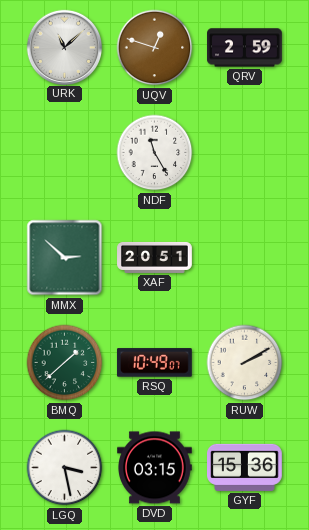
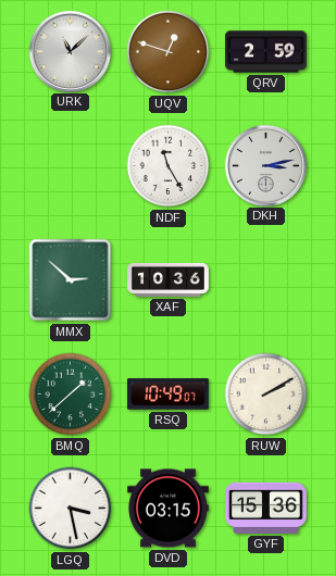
DKH: none -> 3:13
XAF: 20:51 -> 10:36
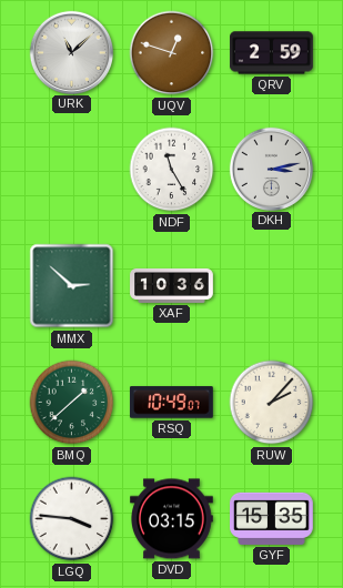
RUW: 2:10 -> 2:07
LGQ: 3:28 -> 3:46
GYF: 15:36 -> 15:35
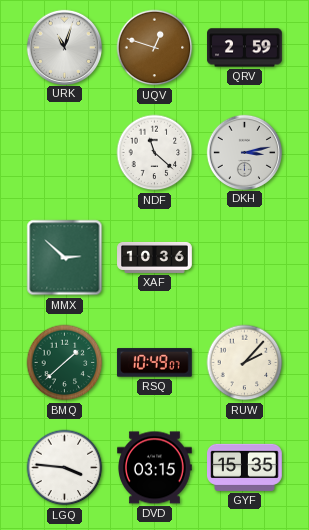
URK: 11:08 -> 11:03
NDF: 11:25 -> 11:22
